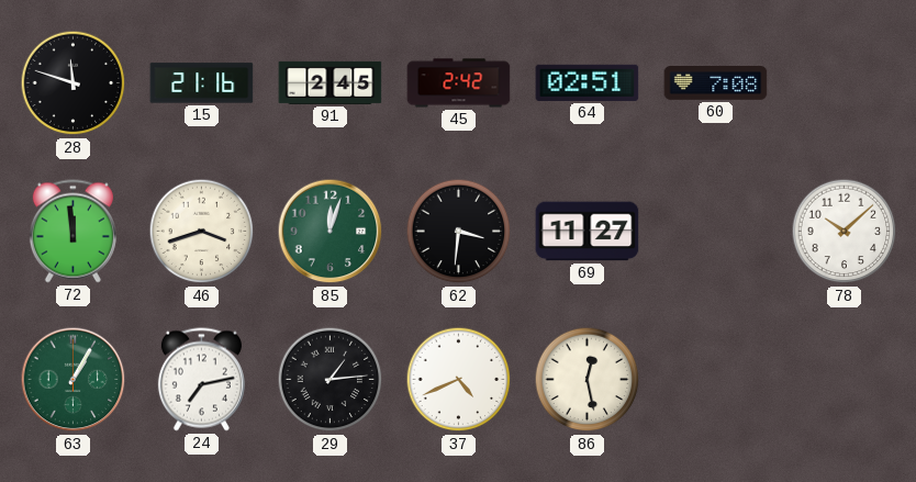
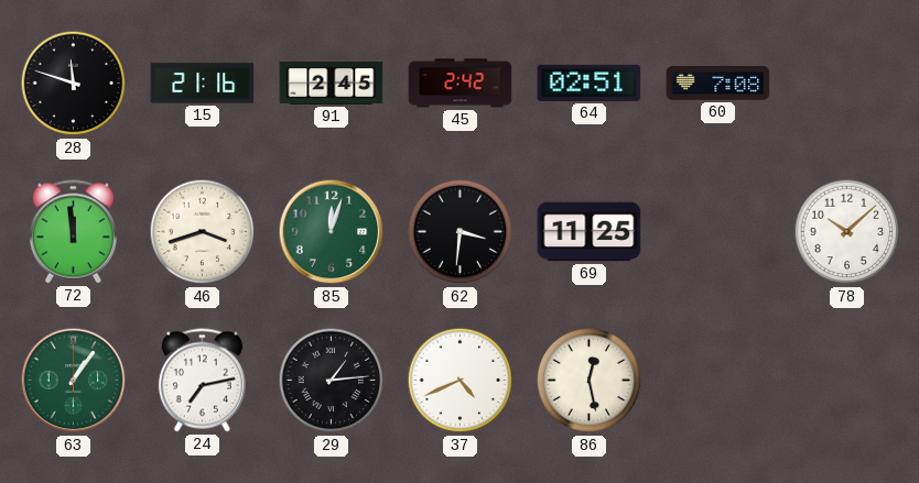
69: 11:27 -> 11:25
63: 1:05 -> 1:06
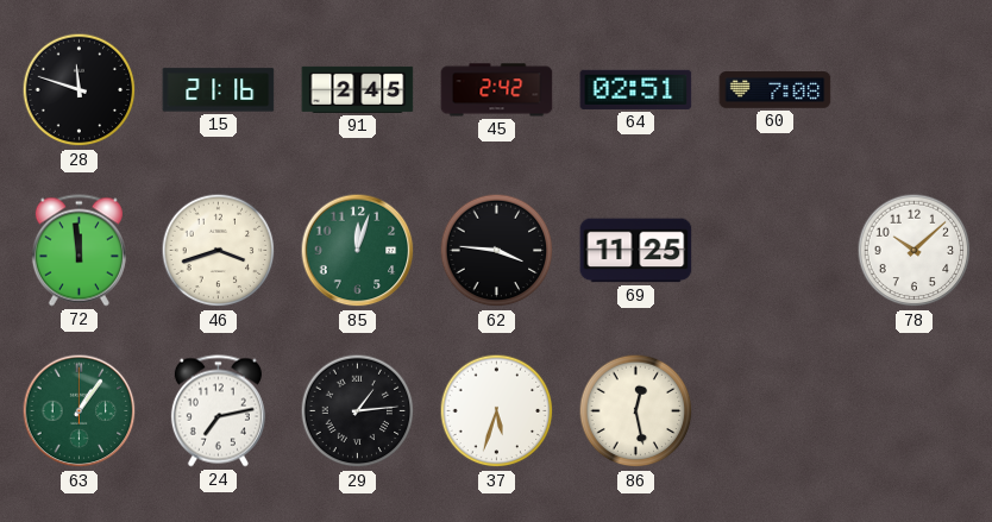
62: 3:31 -> 3:46
37: 4:41 -> 5:33
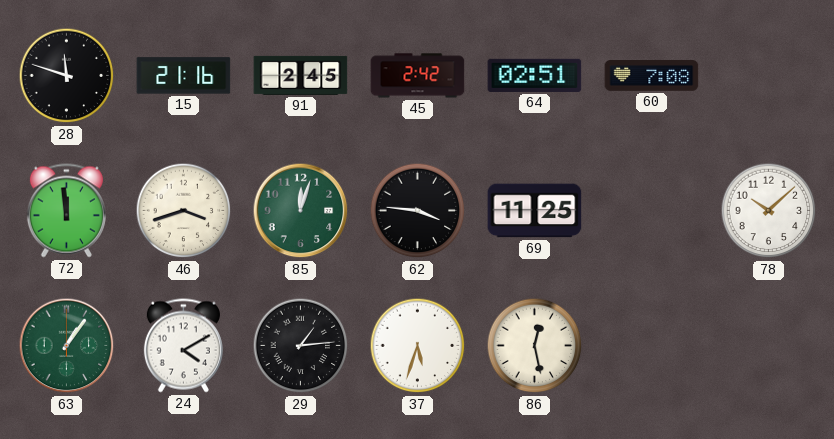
24: 7:13 -> 4:10
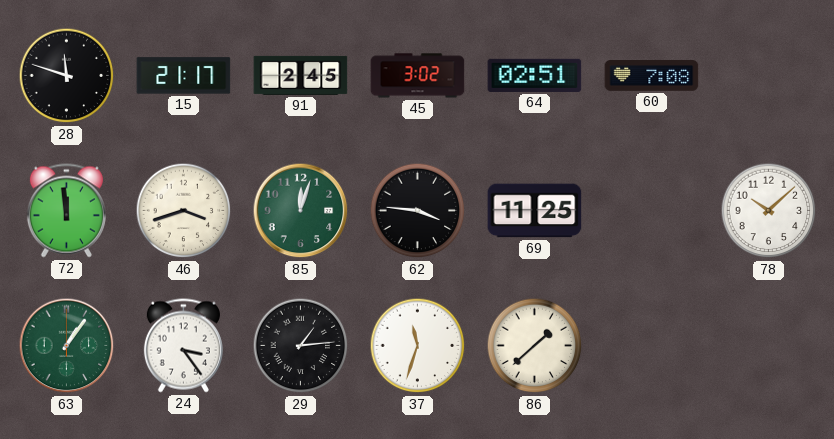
15: 21:16 -> 21:17
45: 2:42 -> 3:02
24: 4:10 -> 3:24
37: 5:33 -> 11:33
86: 12:28 -> 1:38
